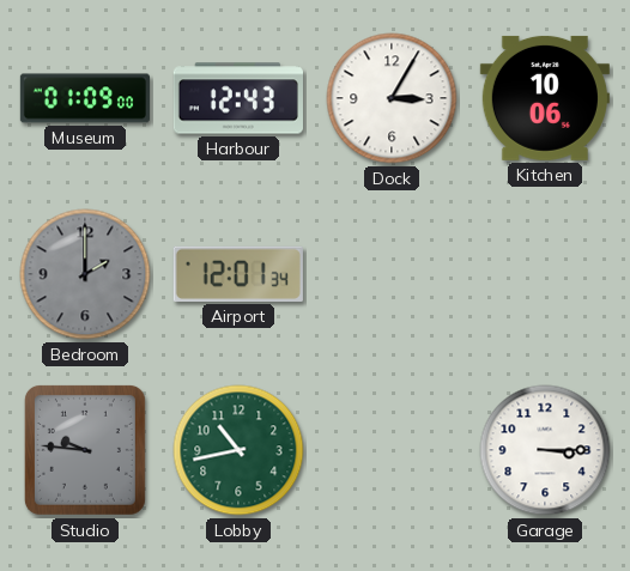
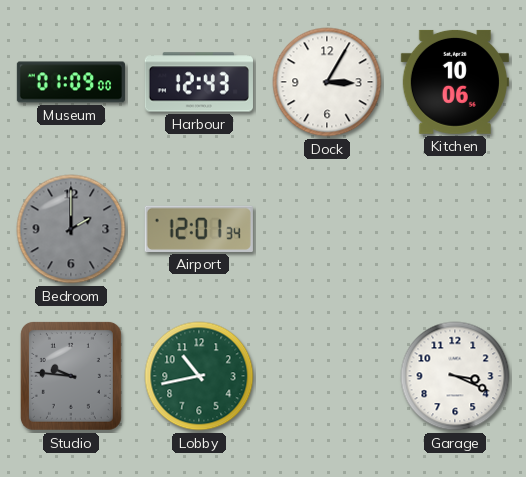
Garage: 3:15 -> 3:19
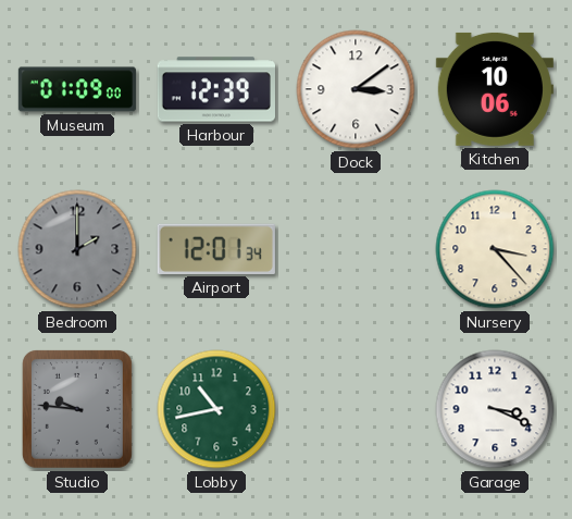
Harbour: 12:43 -> 12:39
Dock: 3:05 -> 3:09
Nursery: none -> 3:23
